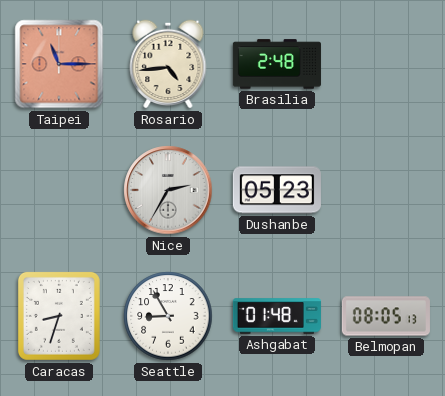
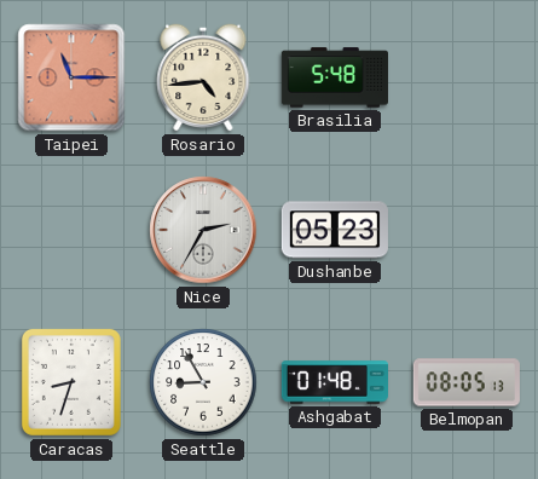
Brasilia: 2:48 -> 5:48
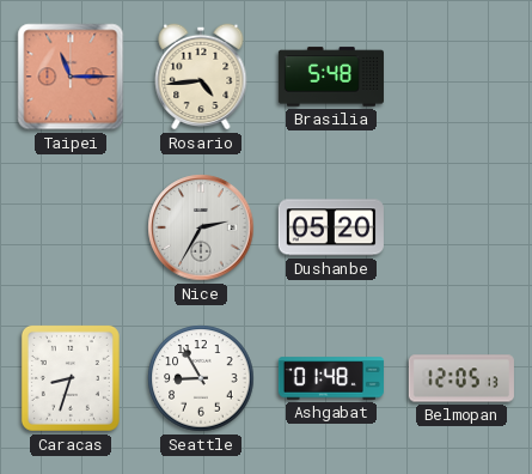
Dushanbe: 05:23 -> 05:20
Belmopan: 08:05 -> 12:05
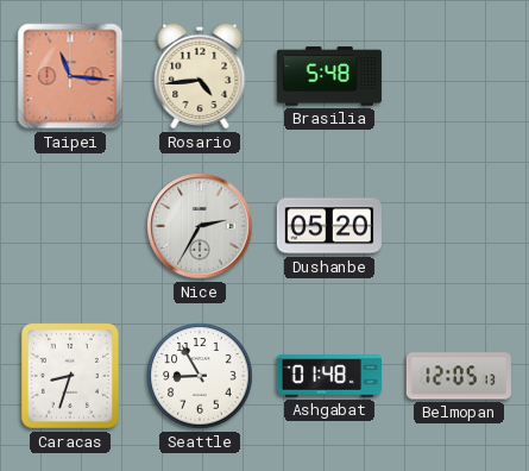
Taipei: 11:15 -> 11:16
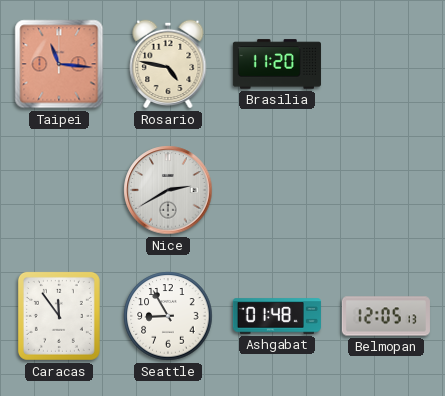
Rosario: 4:44 -> 4:47
Brasilia: 5:48 -> 11:20
Nice: 2:35 -> 2:40
Dushanbe: 05:20 -> none
Caracas: 8:33 -> 11:54
